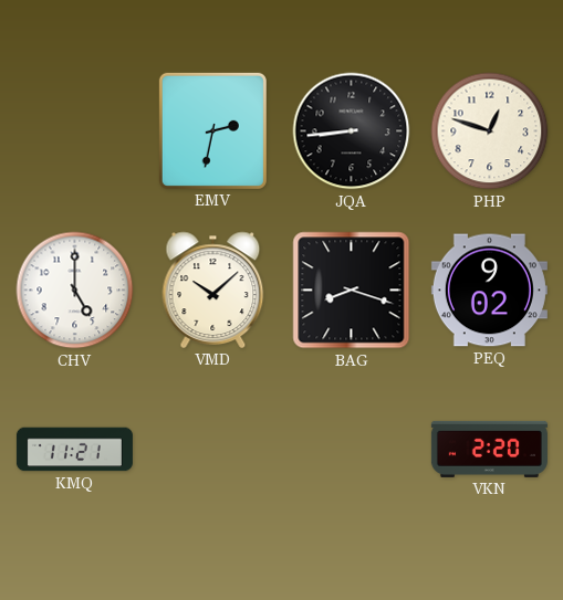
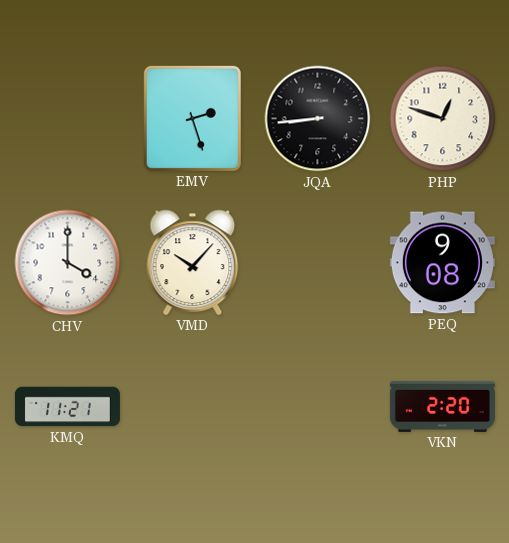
EMV: 2:32 -> 2:27
CHV: 5:00 -> 4:00
VMD: 10:08 -> 10:07
BAG: 8:18 -> none
PEQ: 9:02 -> 9:08
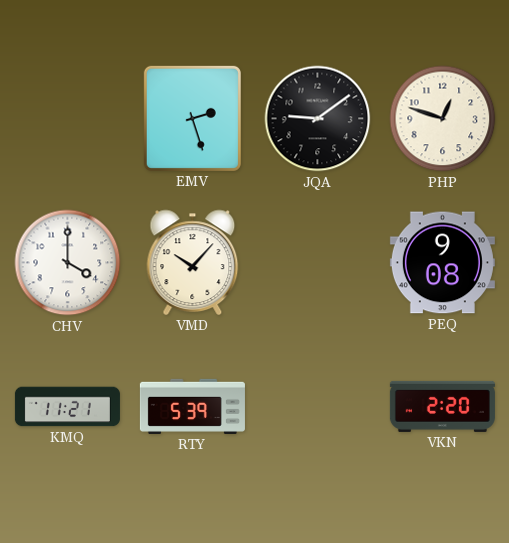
JQA: 8:44 -> 9:09
RTY: none -> 5:39
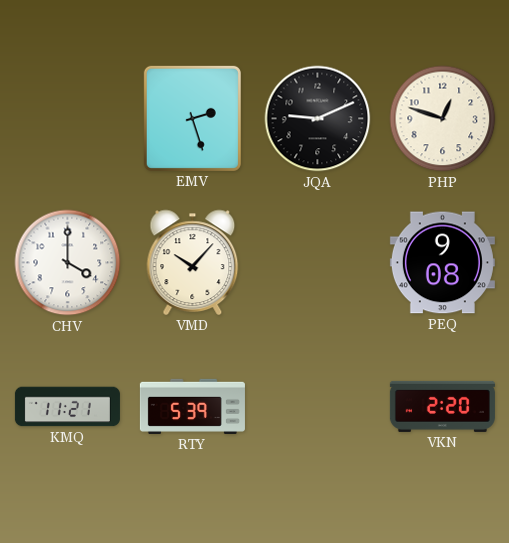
JQA: 9:09 -> 9:11
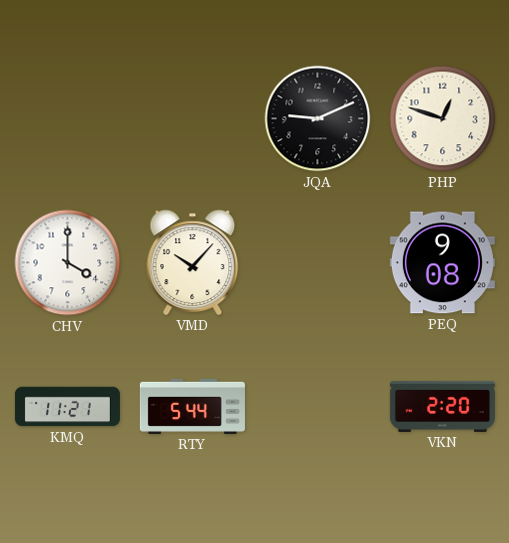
EMV: 2:27 -> none
RTY: 5:39 -> 5:44
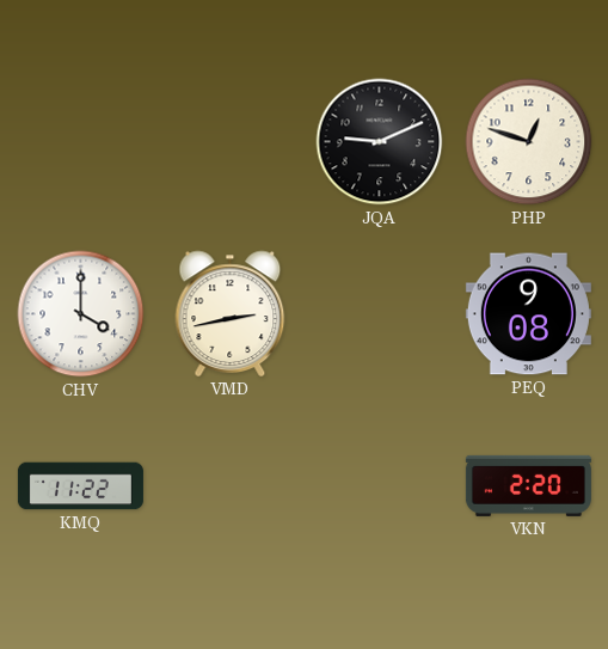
VMD: 10:07 -> 2:43
KMQ: 11:21 -> 11:22
RTY: 5:44 -> none
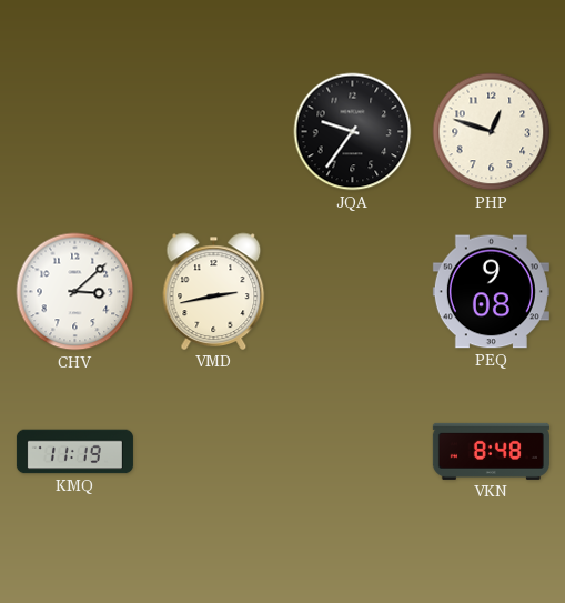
JQA: 9:11 -> 9:36
CHV: 4:00 -> 3:08
KMQ: 11:22 -> 11:19
VKN: 2:20 -> 8:48
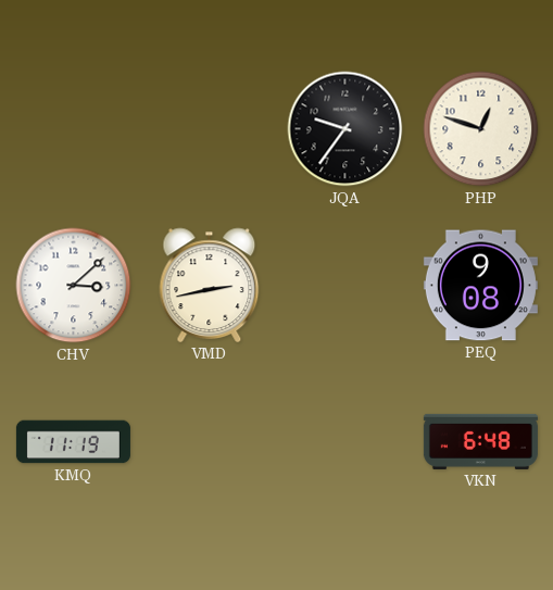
VKN: 8:48 -> 6:48
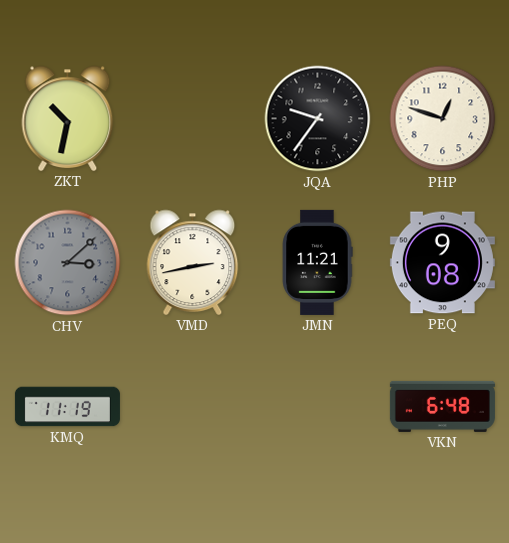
ZKT: none -> 10:32
CHV dial: white -> grey
JMN: none -> 11:21
